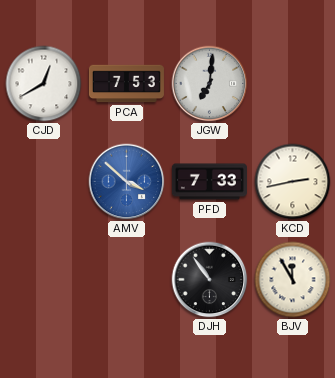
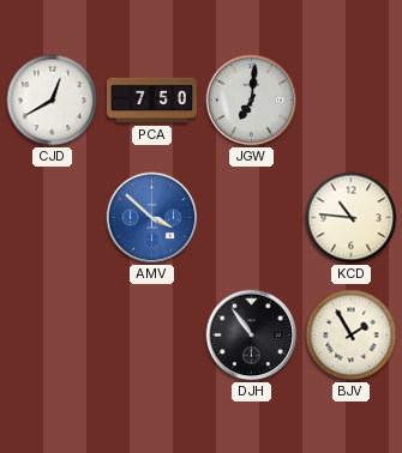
PCA: 7:53 -> 7:50
PFD: 7:33 -> none
KCD: 2:43 -> 10:46
BJV: 11:55 -> 1:55
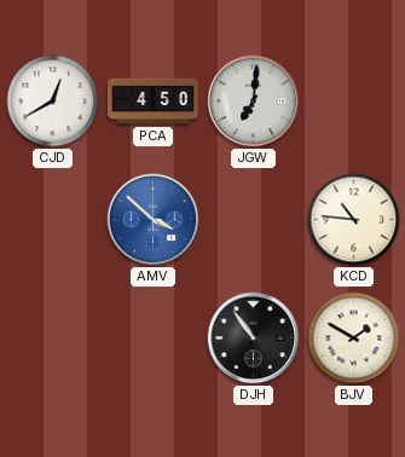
PCA: 7:50 -> 4:50
BJV: 1:55 -> 1:50
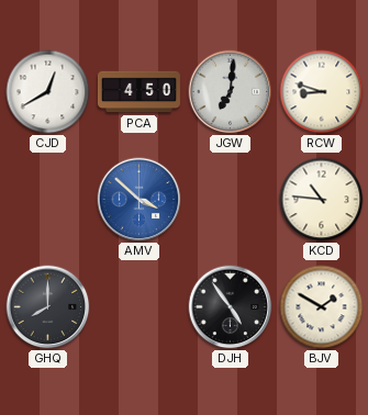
RCW: none -> 8:48
GHQ: none -> 8:00
DJH: 10:54 -> 4:54
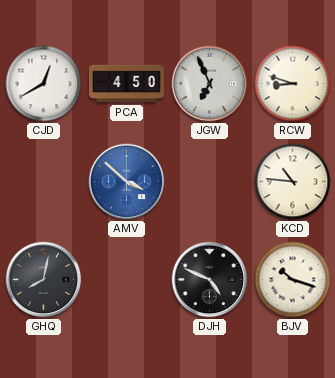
JGW: 7:01 -> 6:56
GHQ: 8:00 -> 8:02
DJH: 4:54 -> 4:49
BJV: 1:50 -> 10:18
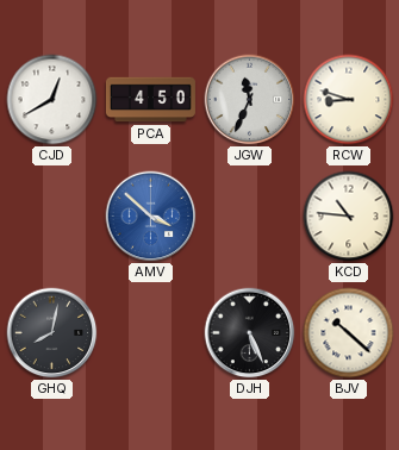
JGW: 6:56 -> 11:34
DJH: 4:49 -> 5:26
BJV: 10:18 -> 10:22
